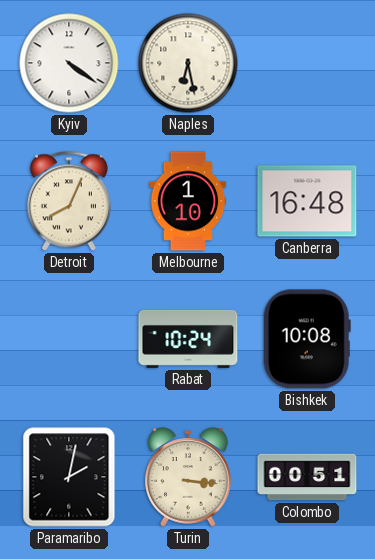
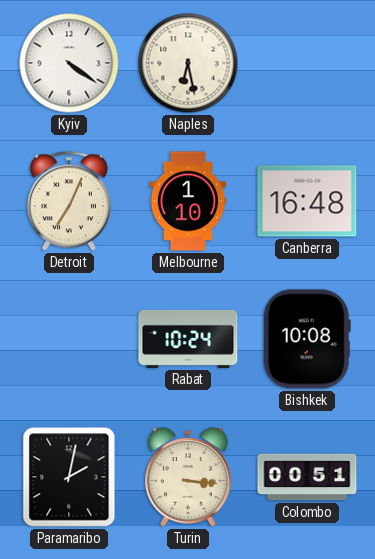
Detroit: 8:04 -> 7:04
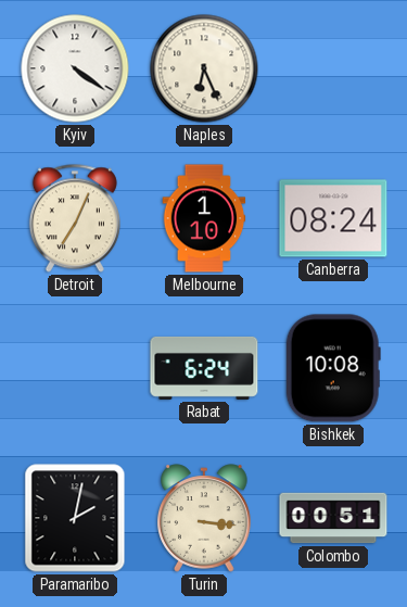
Naples: 6:28 -> 6:26
Canberra: 16:48 -> 08:24
Rabat: 10:24 -> 6:24
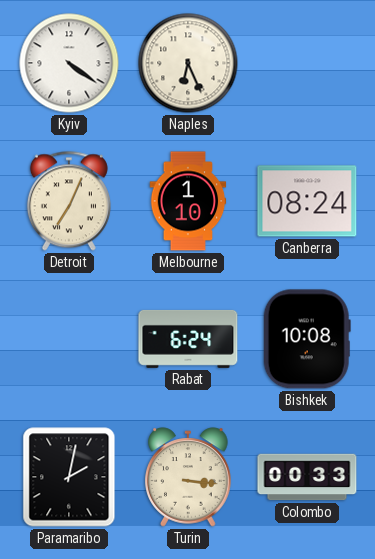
Colombo: 00:51 -> 00:33
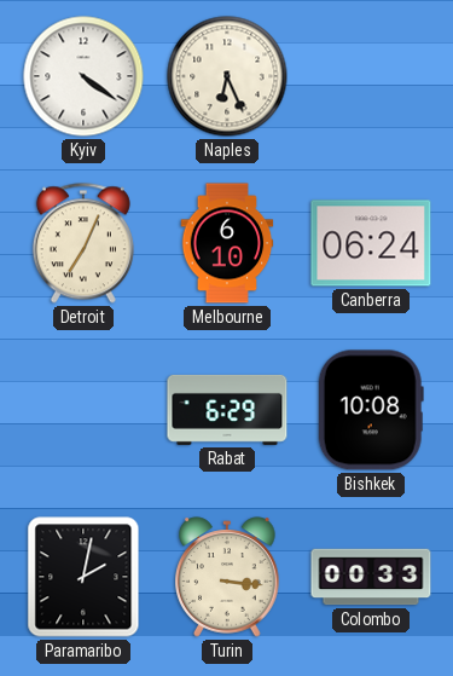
Melbourne: 1:10 -> 6:10
Canberra: 08:24 -> 06:24
Rabat: 6:24 -> 6:29
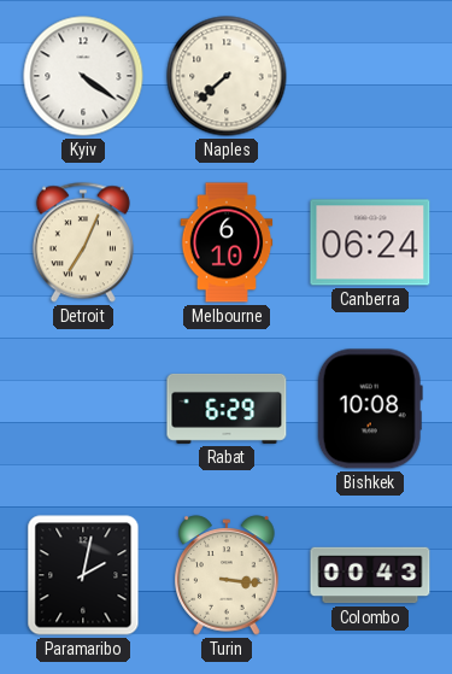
Naples: 6:26 -> 7:38
Colombo: 00:33 -> 00:43
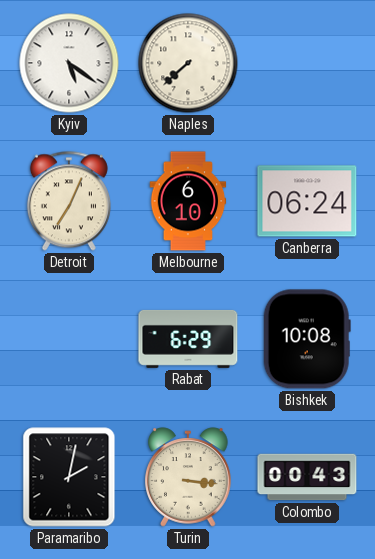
Kyiv: 4:21 -> 5:21
